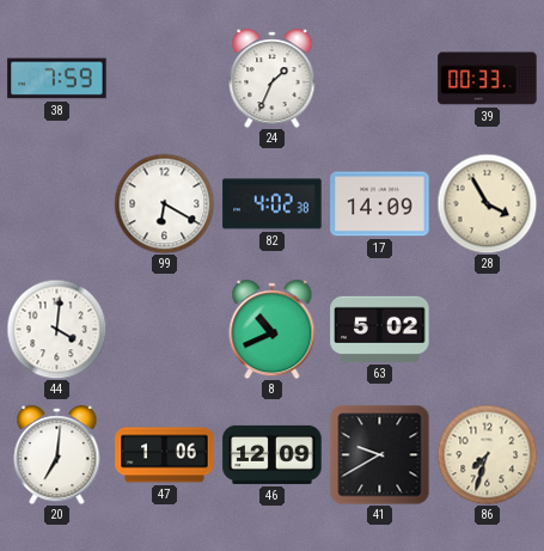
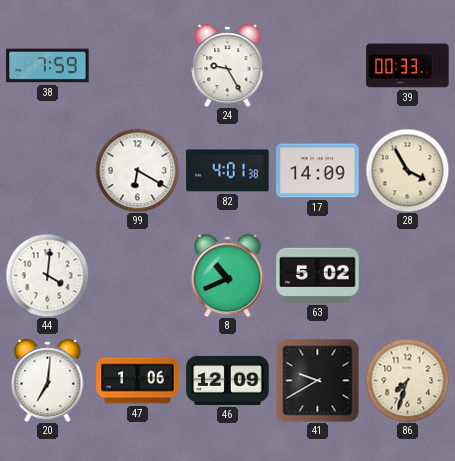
24: 1:34 -> 9:25
82: 4:02 -> 4:01
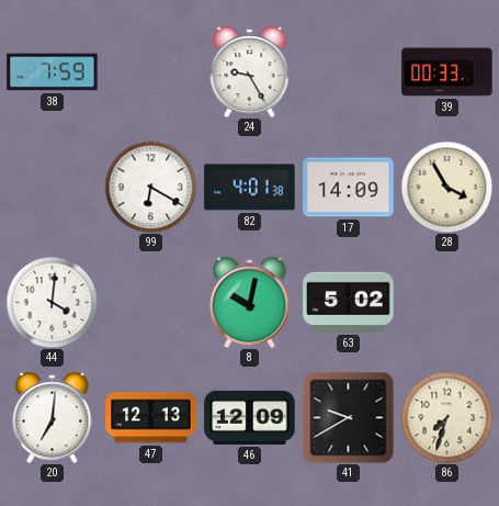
8: 10:41 -> 10:02
47: 1:06 -> 12:13
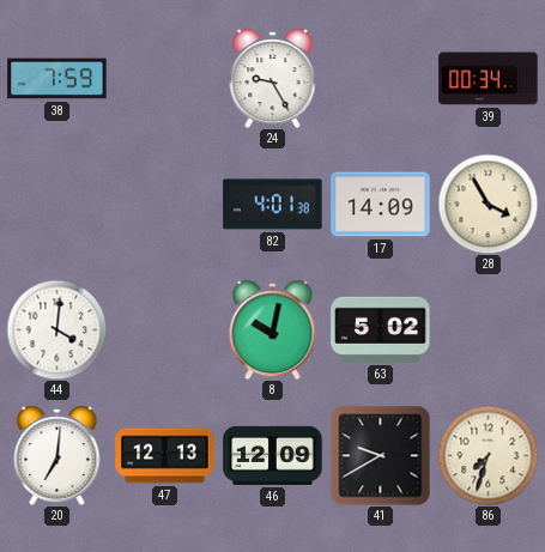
39: 00:33 -> 00:34
99: 6:20 -> none
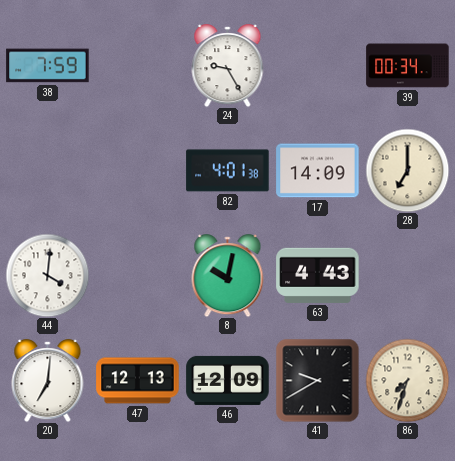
28: 3:55 -> 7:00
63: 5:02 -> 4:43
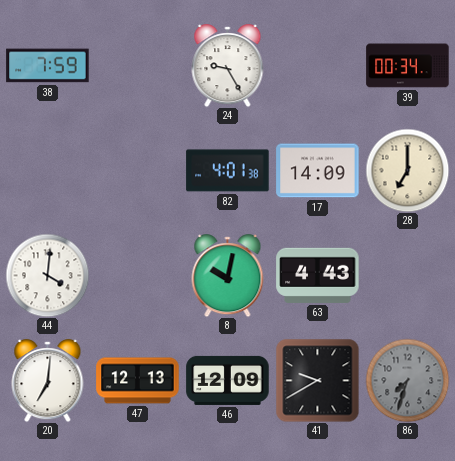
86 dial: cream -> grey
